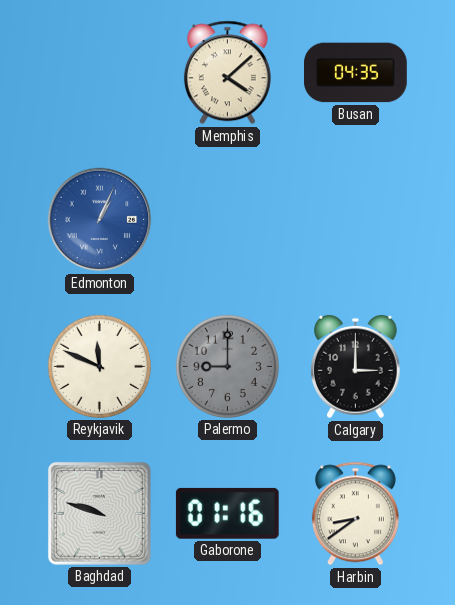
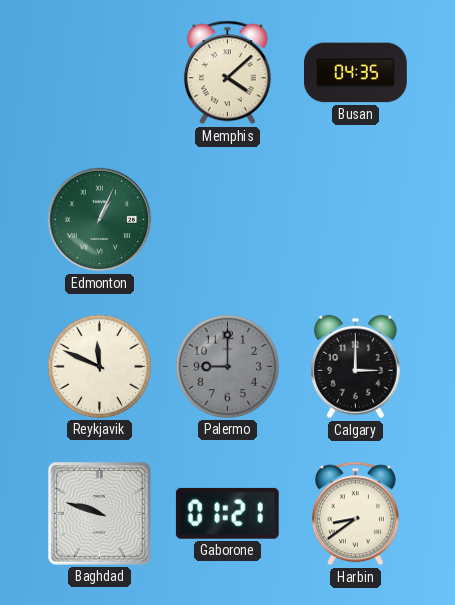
Edmonton dial: blue -> green
Gaborone: 01:16 -> 01:21
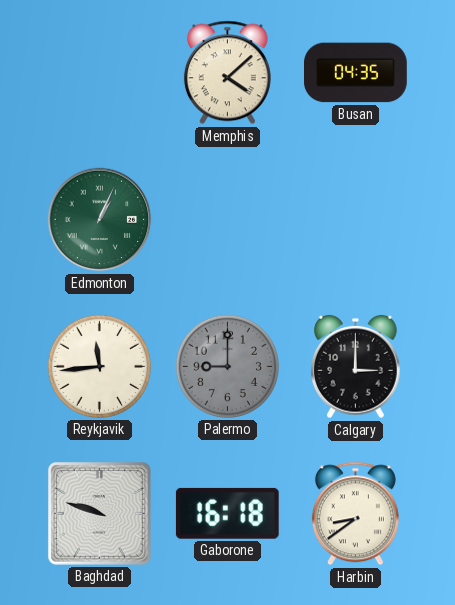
Reykjavik: 11:49 -> 11:44
Gaborone: 01:21 -> 16:18
